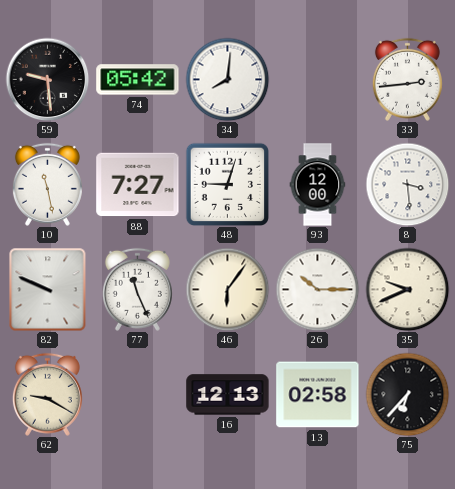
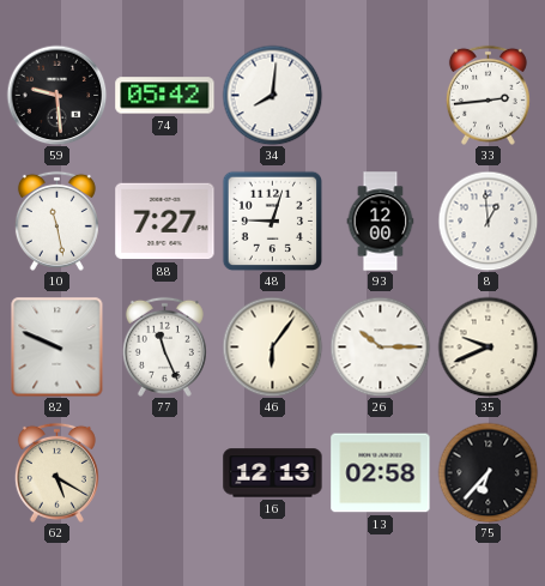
8: 3:29 -> 12:59
62: 9:20 -> 5:20
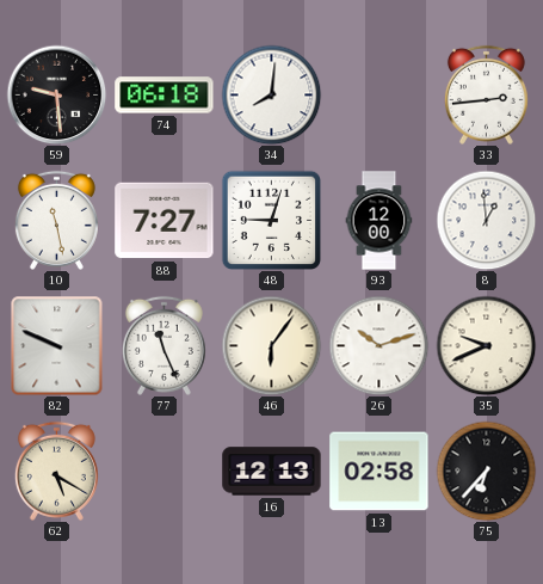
74: 05:42 -> 06:18
26: 10:15 -> 10:12
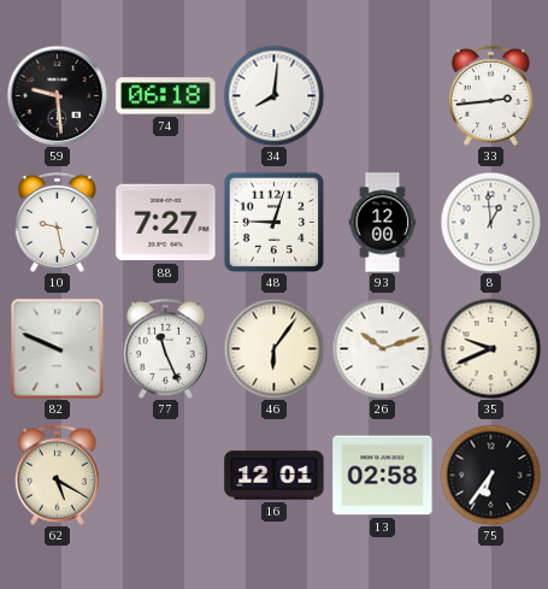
10: 11:28 -> 9:28
16: 12:13 -> 12:01
75: 6:37 -> 6:36
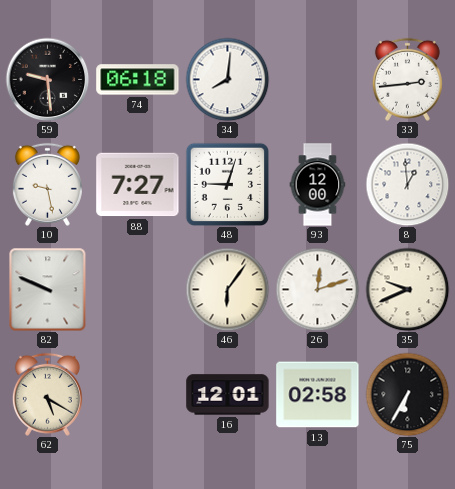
77: 11:26 -> none
26: 10:12 -> 12:12
75: 6:36 -> 6:35
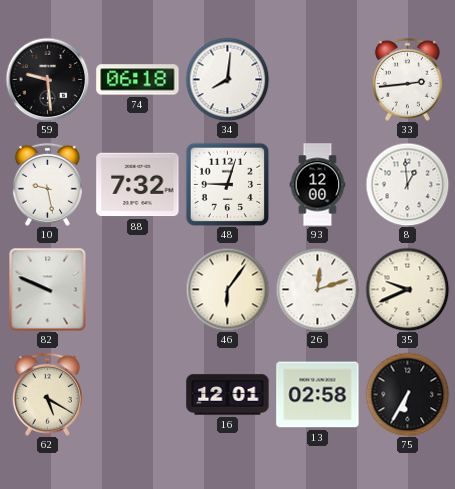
88: 7:27 -> 7:32
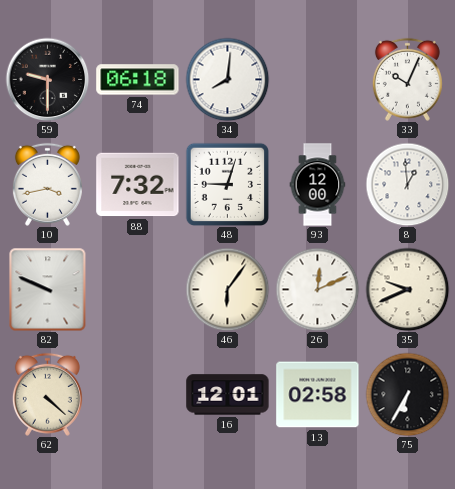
59: 9:29 -> 9:30
33: 2:44 -> 10:04
10: 9:28 -> 3:43
26: 12:12 -> 12:11
62: 5:20 -> 4:22
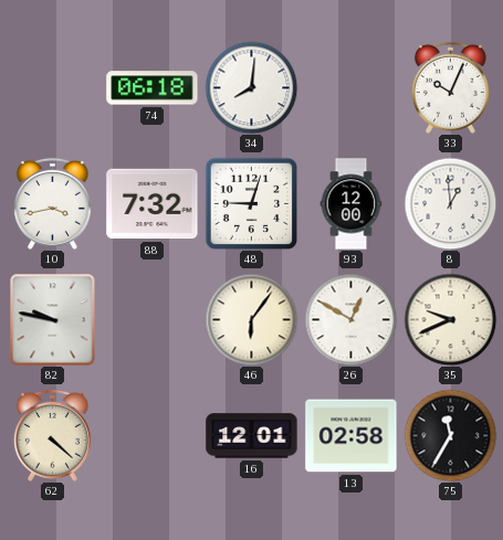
59: 9:30 -> none
82: 9:49 -> 9:47
26: 12:11 -> 12:50
75: 6:35 -> 11:35
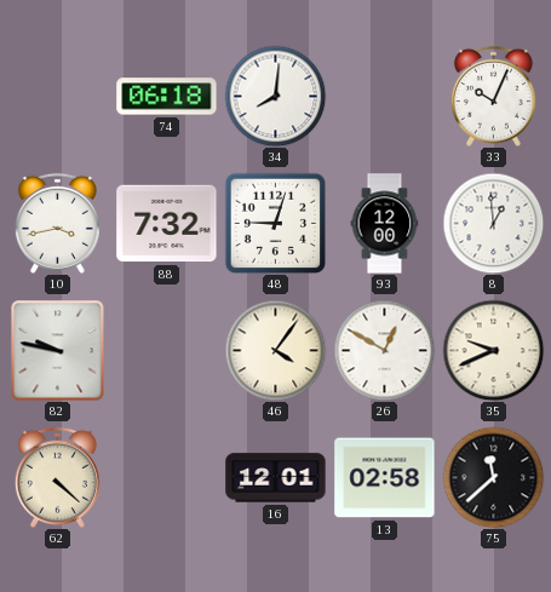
46: 6:06 -> 4:06
75: 11:35 -> 11:38
